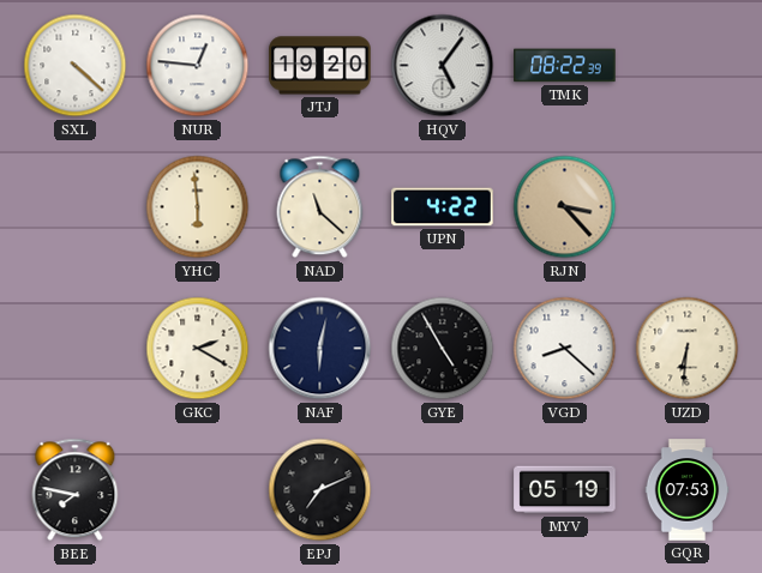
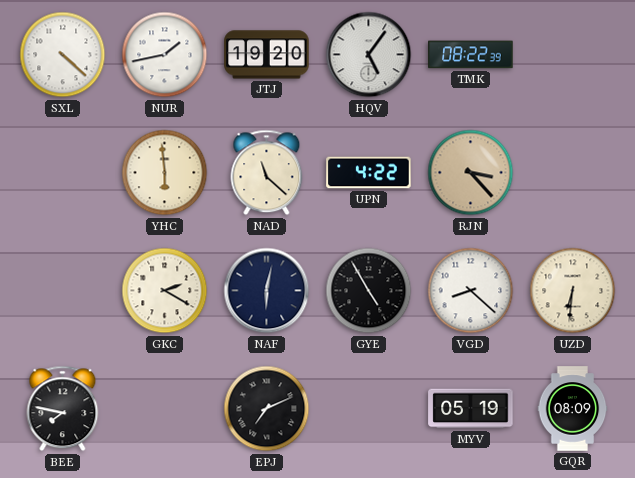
NUR: 12:46 -> 1:43
GQR: 07:53 -> 08:09
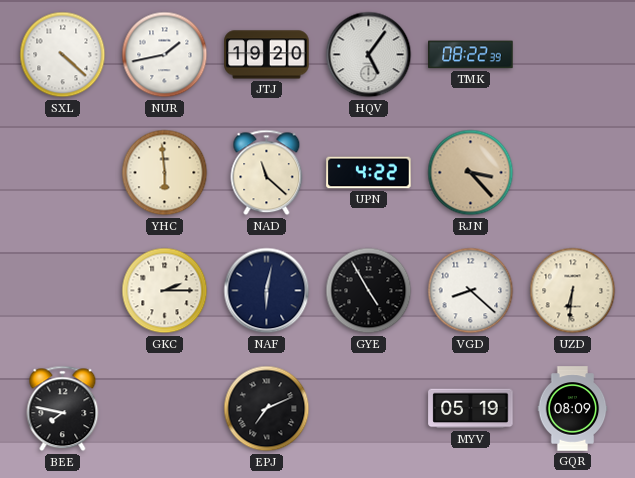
GKC: 2:20 -> 2:15
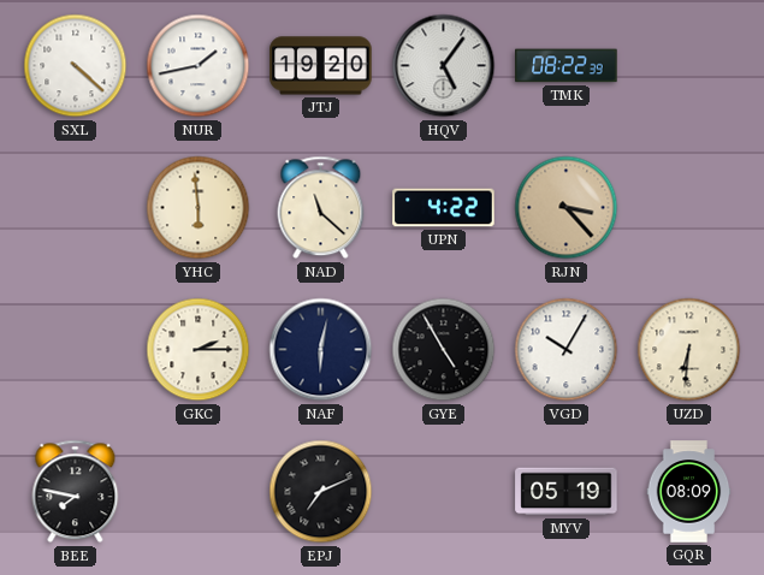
VGD: 8:22 -> 10:05
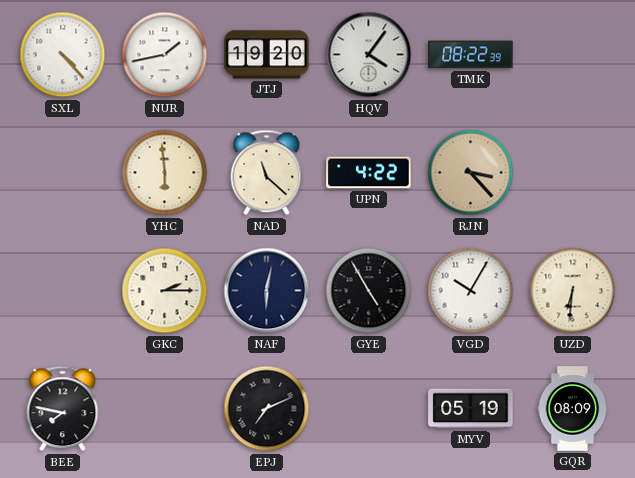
SXL: 4:22 -> 4:23
HQV: 5:06 -> 4:06
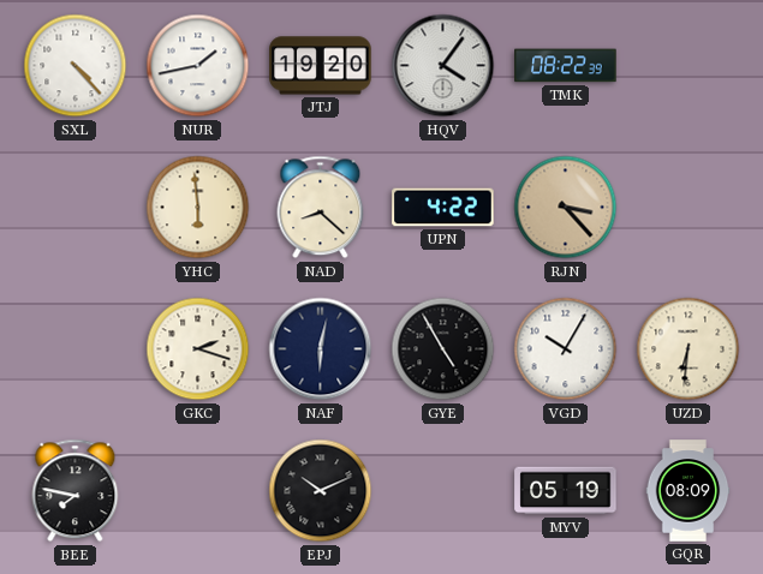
NAD: 11:22 -> 8:22
GKC: 2:15 -> 2:18
EPJ: 7:11 -> 10:11
